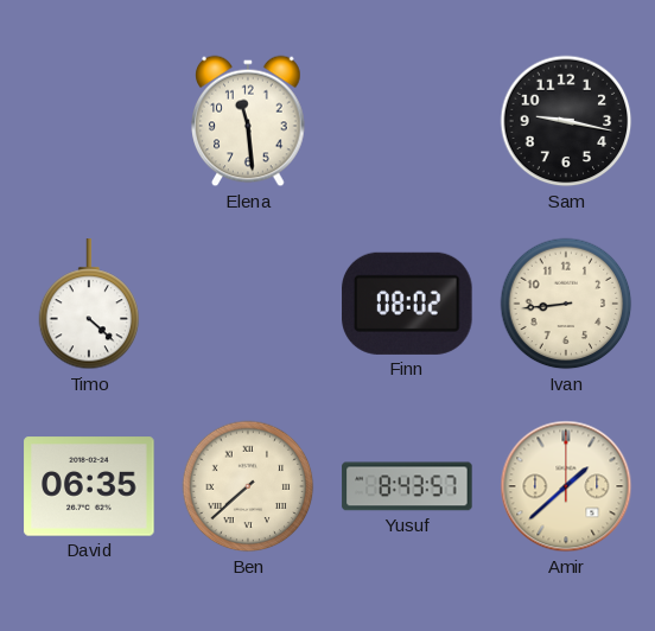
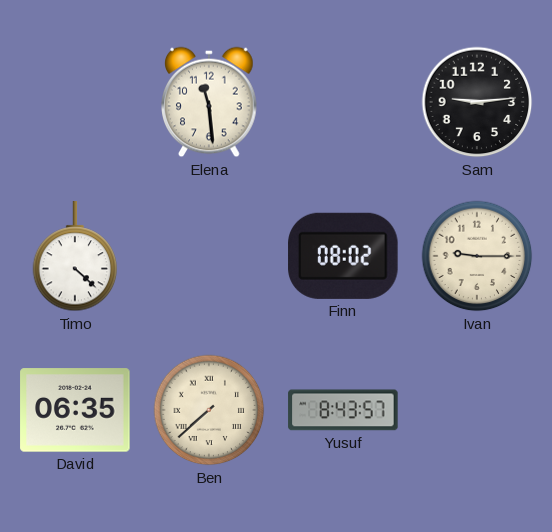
Sam: 9:17 -> 9:14
Ivan: 8:44 -> 9:15
Amir: 1:38 -> none
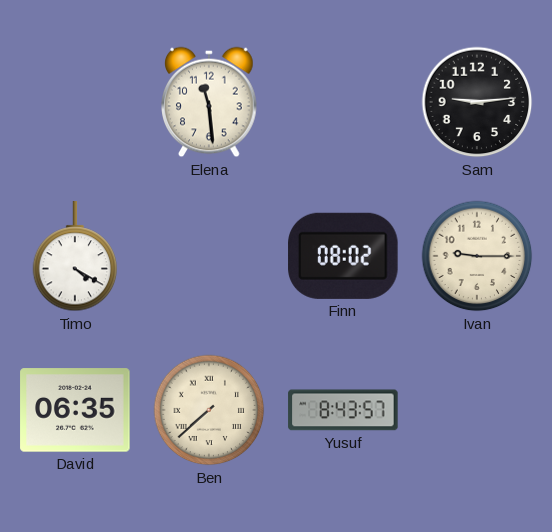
Timo: 4:22 -> 4:20
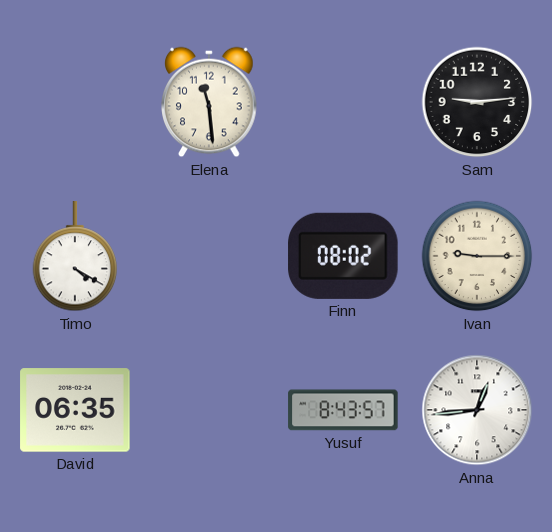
Ben: 7:38 -> none
Anna: none -> 12:44
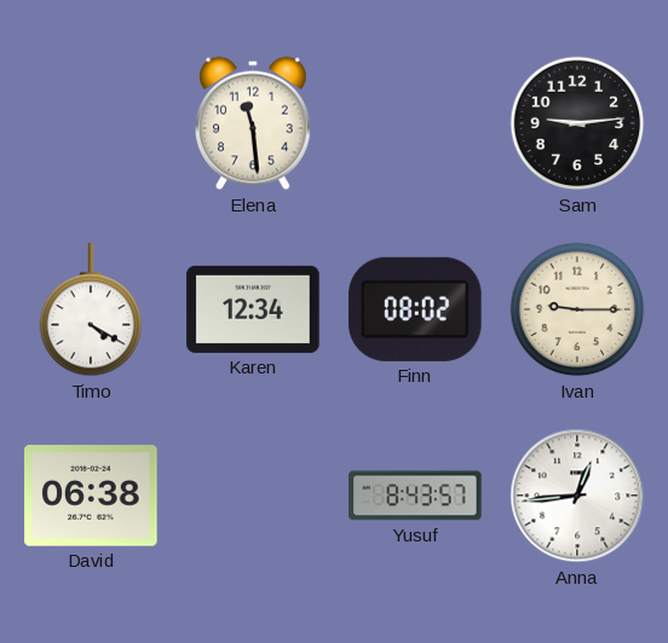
Karen: none -> 12:34
David: 06:35 -> 06:38
